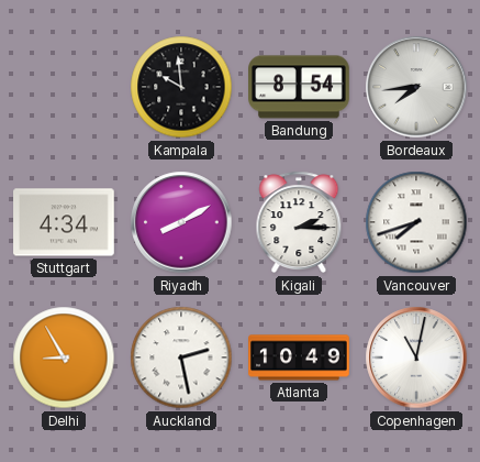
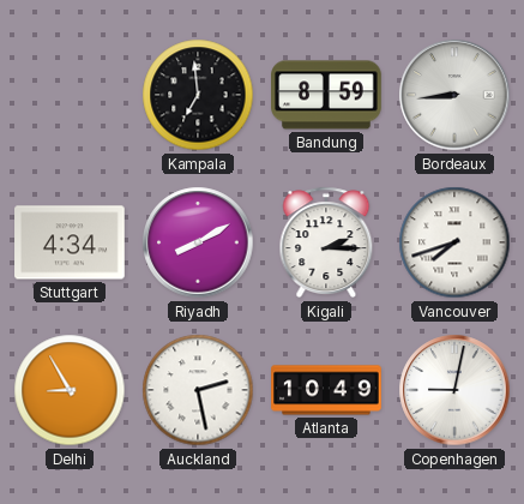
Kampala: 9:59 -> 6:59
Bandung: 8:54 -> 8:59
Bordeaux: 7:44 -> 8:44
Copenhagen: 11:02 -> 9:02
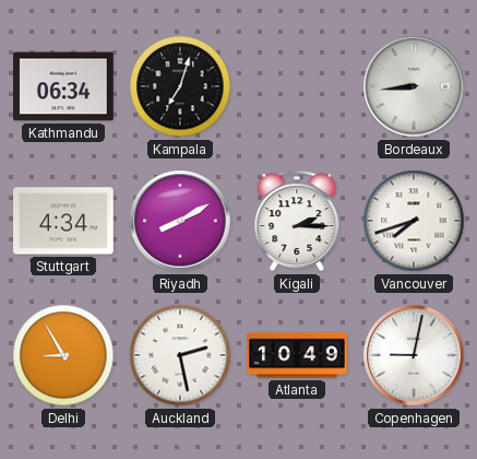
Kathmandu: none -> 06:34
Kampala: 6:59 -> 7:03
Bandung: 8:59 -> none
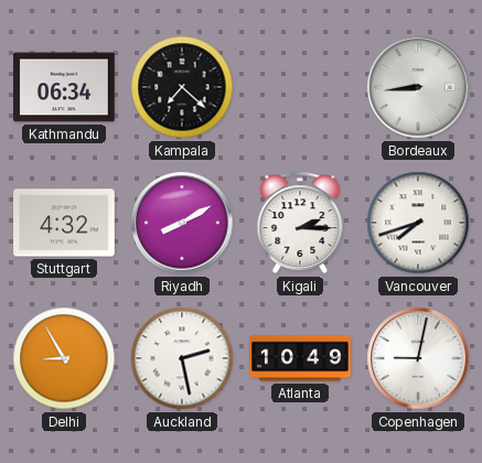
Kampala: 7:03 -> 7:22
Stuttgart: 4:34 -> 4:32
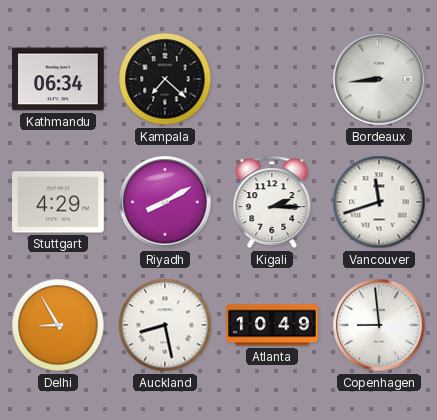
Stuttgart: 4:32 -> 4:29
Vancouver: 7:42 -> 11:42
Auckland: 2:28 -> 8:28
Copenhagen: 9:02 -> 8:59
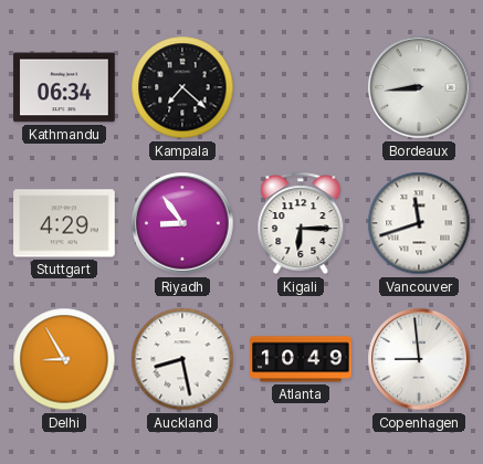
Riyadh: 8:10 -> 8:54
Kigali: 2:15 -> 6:15
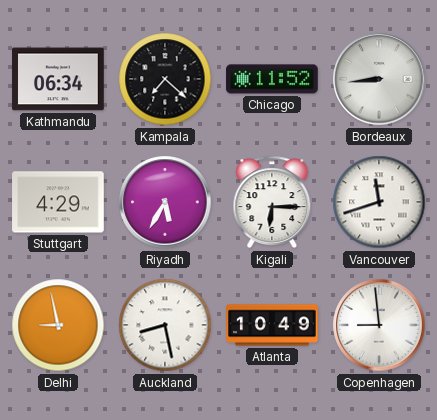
Chicago: none -> 11:52
Riyadh: 8:54 -> 5:35
Delhi: 8:55 -> 8:58
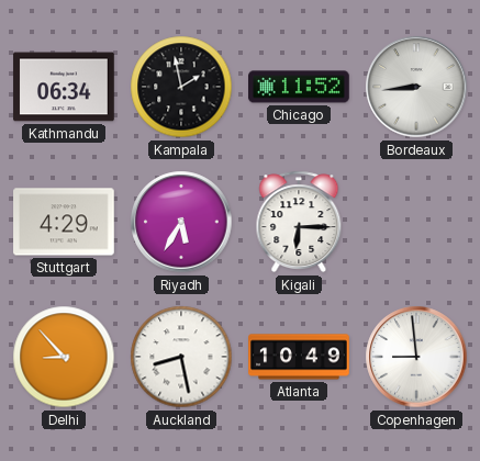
Kampala: 7:22 -> 1:58
Vancouver: 11:42 -> none
Delhi: 8:58 -> 8:53
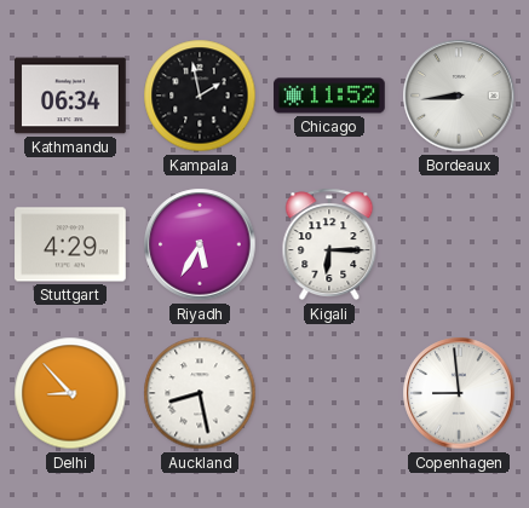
Atlanta: 10:49 -> none
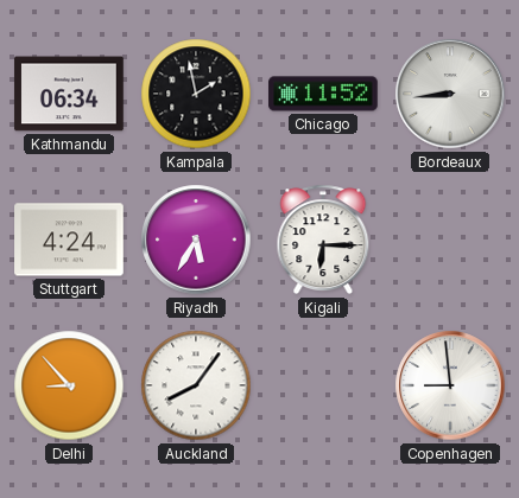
Stuttgart: 4:29 -> 4:24
Auckland: 8:28 -> 8:06
